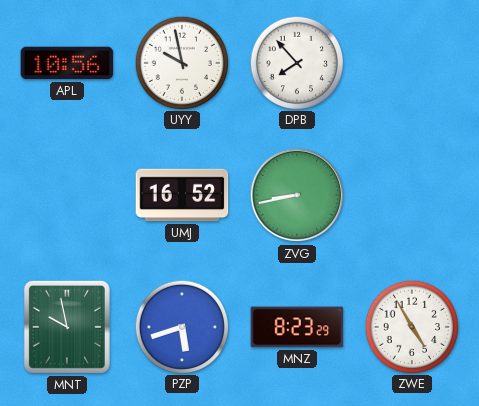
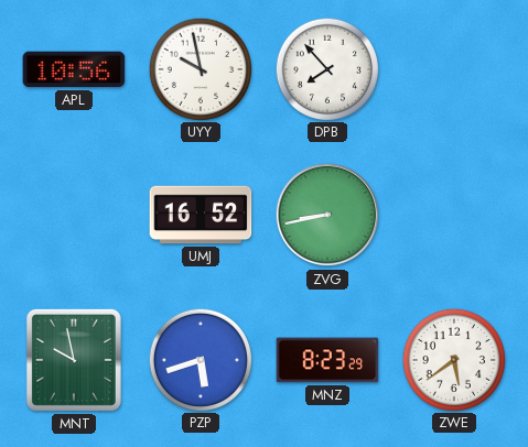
ZWE: 4:55 -> 5:39
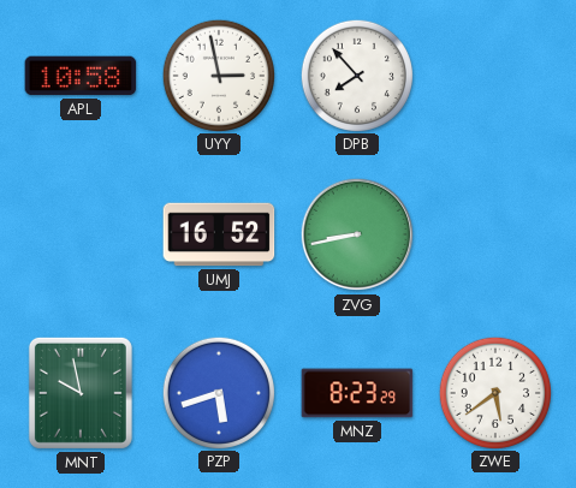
APL: 10:56 -> 10:58
UYY: 9:58 -> 2:58
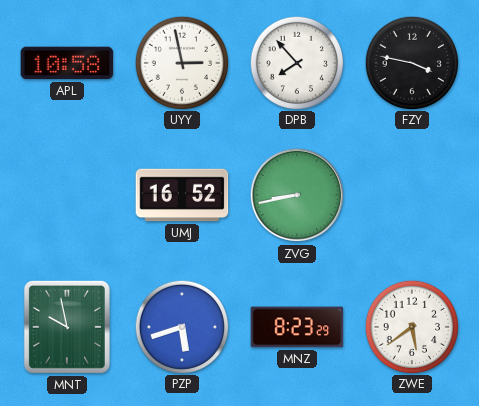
FZY: none -> 3:47
